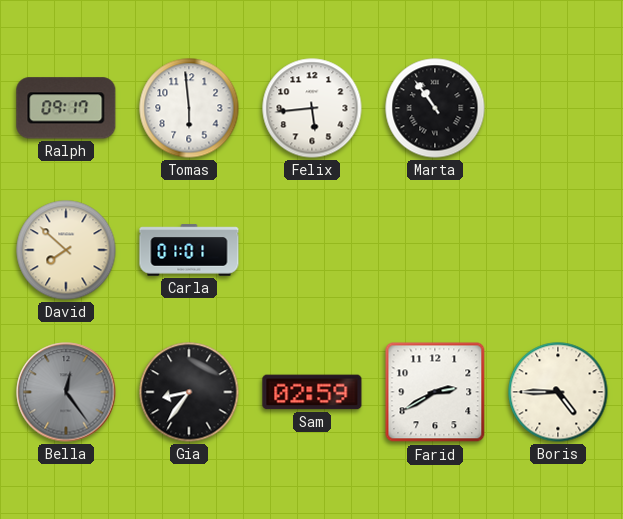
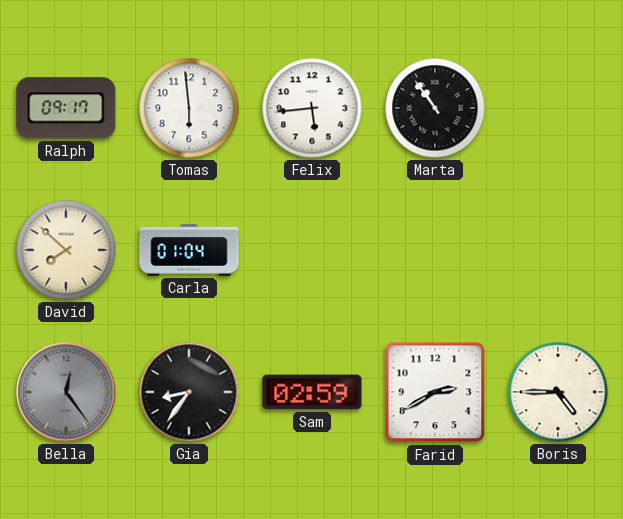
Carla: 01:01 -> 01:04
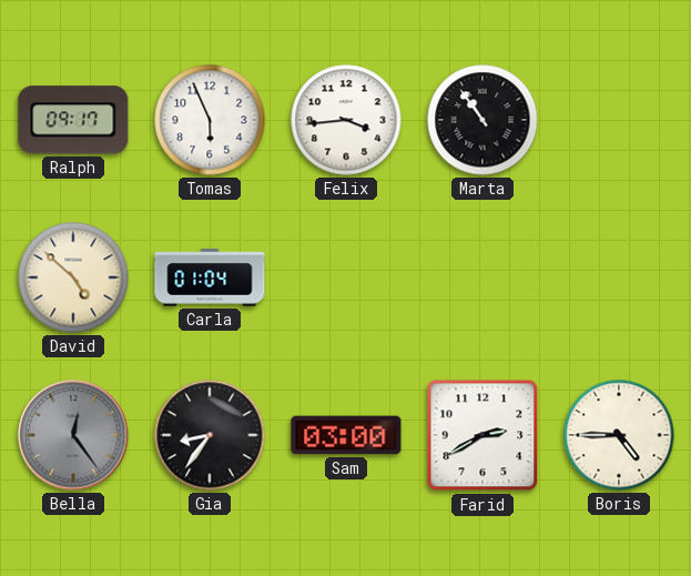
Tomas: 5:59 -> 5:56
Felix: 5:44 -> 3:44
David: 7:52 -> 4:52
Sam: 02:59 -> 03:00
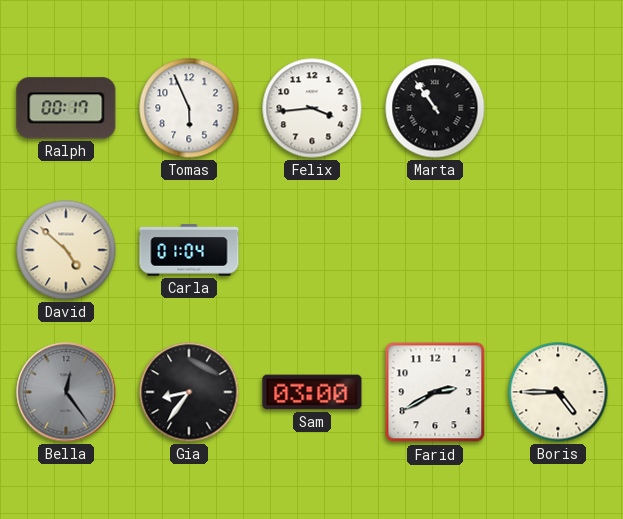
Ralph: 09:17 -> 00:17
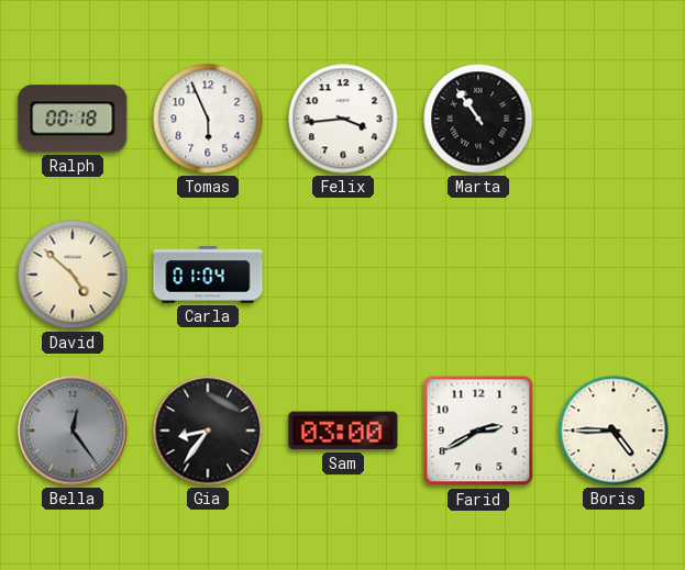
Ralph: 00:17 -> 00:18
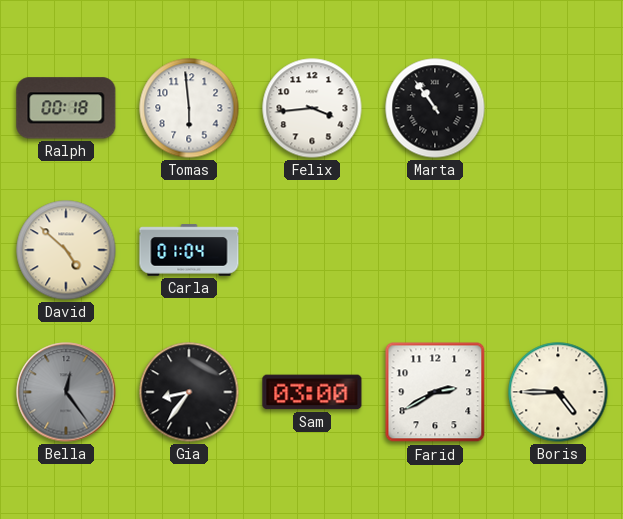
Tomas: 5:56 -> 5:59
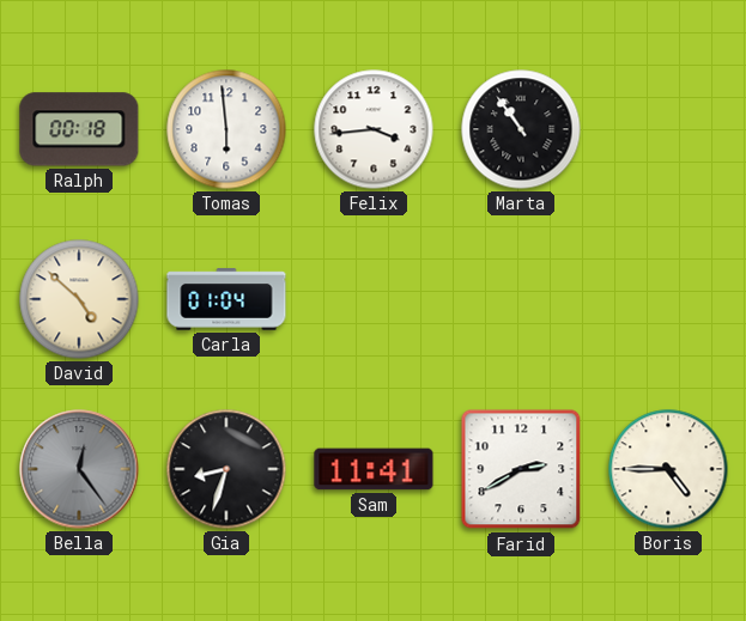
Gia: 8:36 -> 8:33
Sam: 03:00 -> 11:41
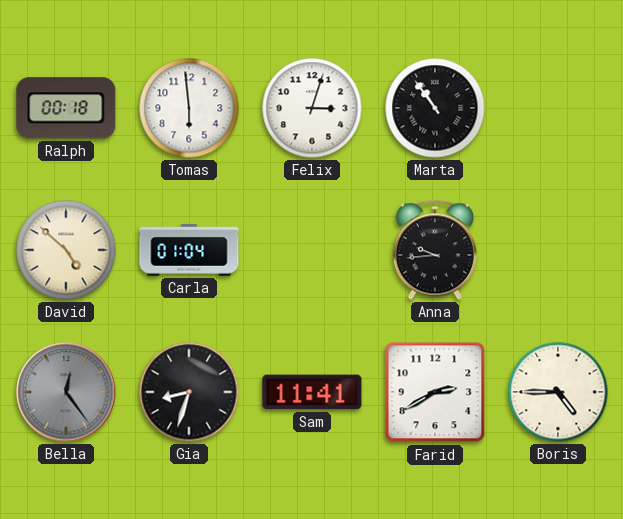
Felix: 3:44 -> 3:03
Anna: none -> 9:44
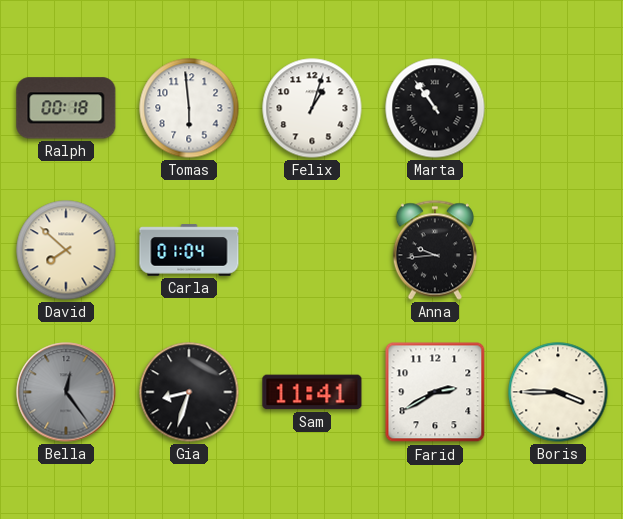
Felix: 3:03 -> 1:03
David: 4:52 -> 7:52
Boris: 4:45 -> 3:45
